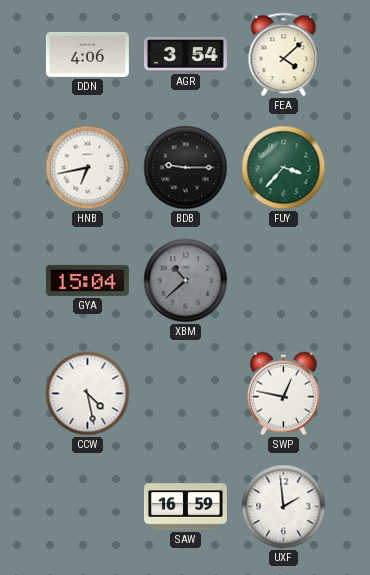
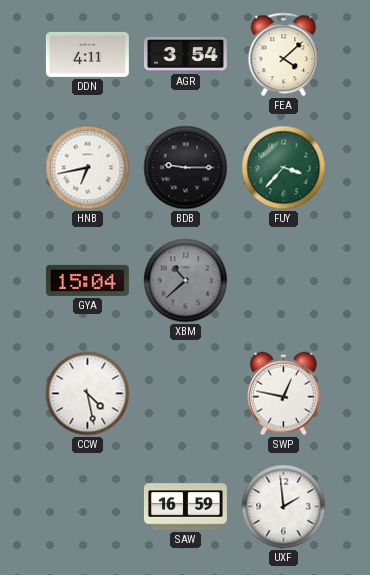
DDN: 4:06 -> 4:11
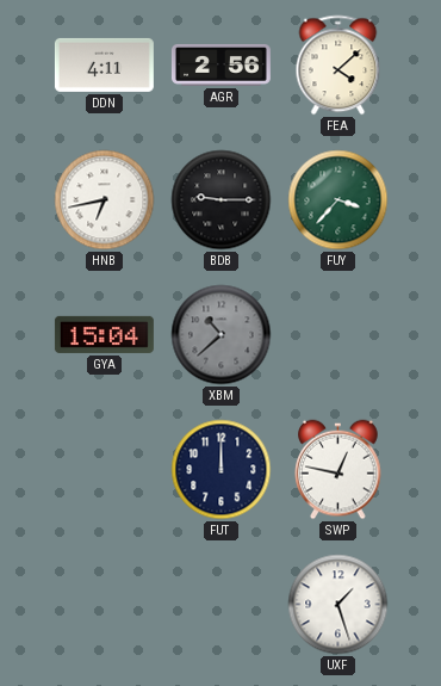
AGR: 3:54 -> 2:56
CCW: 4:28 -> none
FUT: none -> 12:00
SAW: 16:59 -> none
UXF: 1:59 -> 1:27
